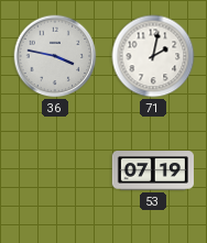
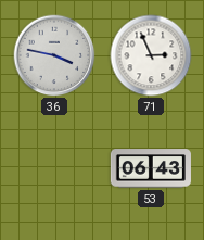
71: 2:02 -> 2:56
53: 07:19 -> 06:43
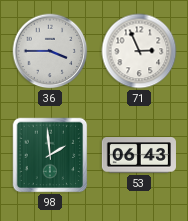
36: 3:47 -> 3:45
98: none -> 1:59
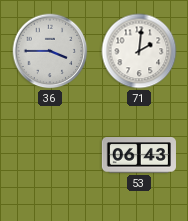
71: 2:56 -> 2:01
98: 1:59 -> none
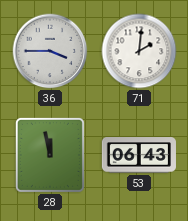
28: none -> 11:58
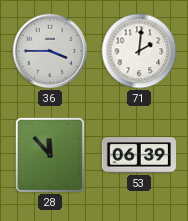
28: 11:58 -> 11:53
53: 06:43 -> 06:39
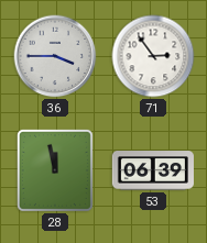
71: 2:01 -> 2:54
28: 11:53 -> 11:58
